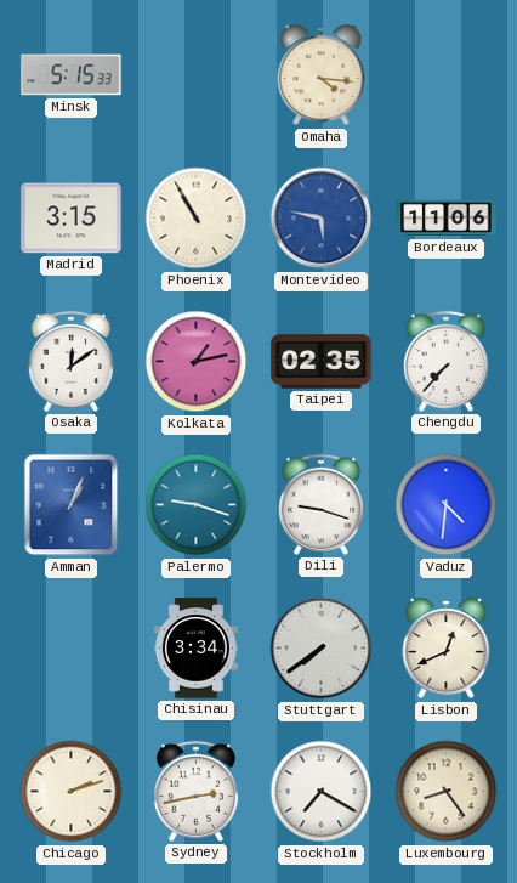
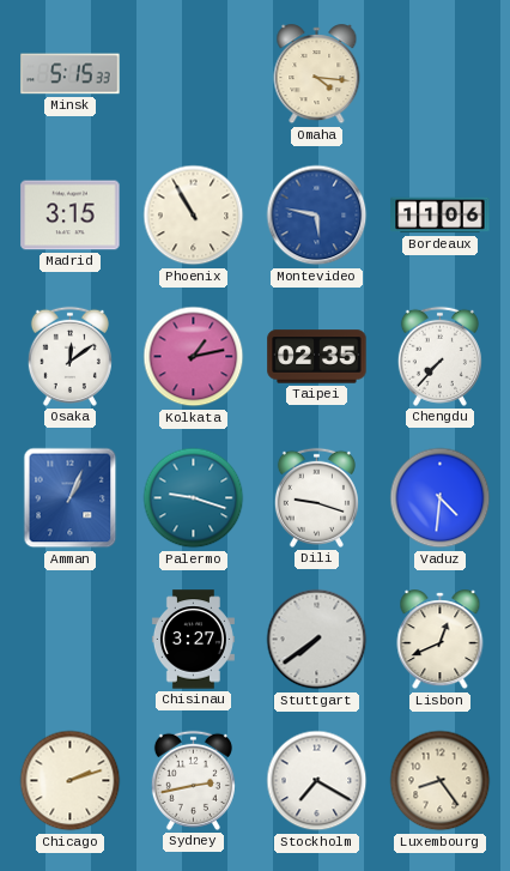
Chisinau: 3:34 -> 3:27
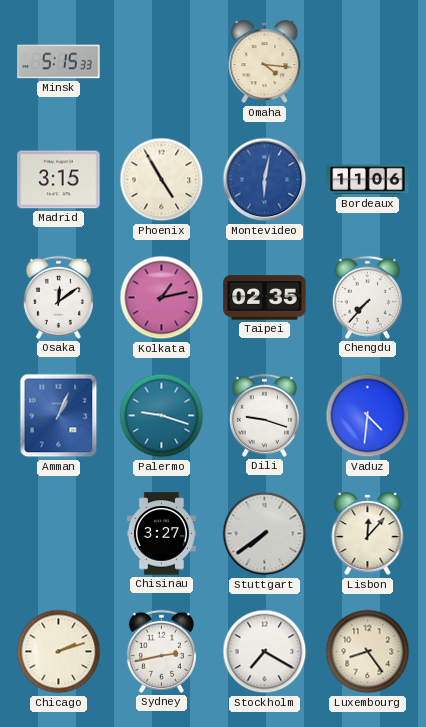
Phoenix: 10:55 -> 4:55
Montevideo: 5:47 -> 6:02
Lisbon: 12:41 -> 12:07
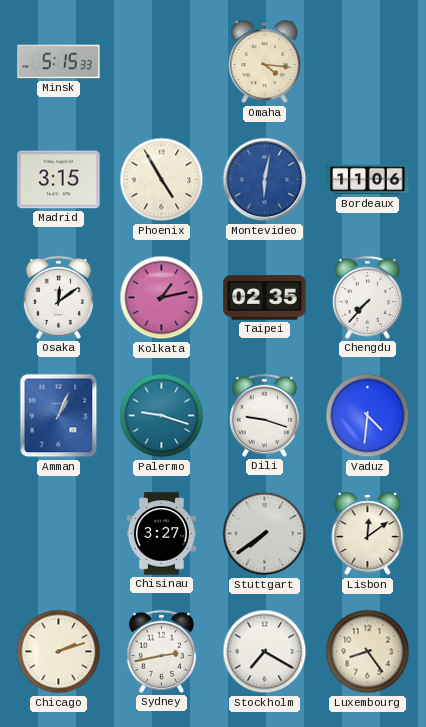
Lisbon: 12:07 -> 12:09
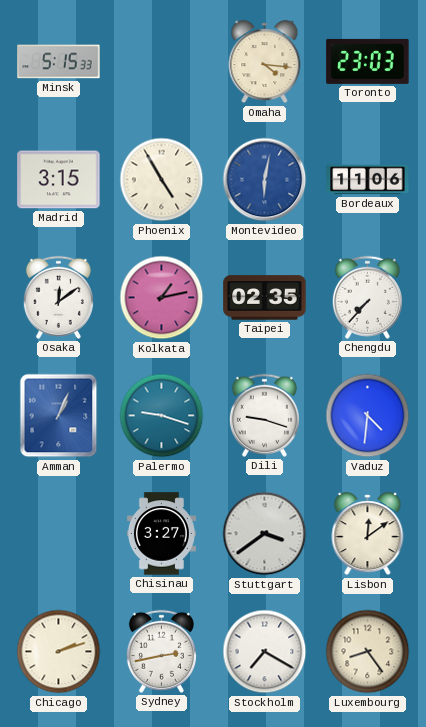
Toronto: none -> 23:03
Stuttgart: 7:39 -> 3:39
